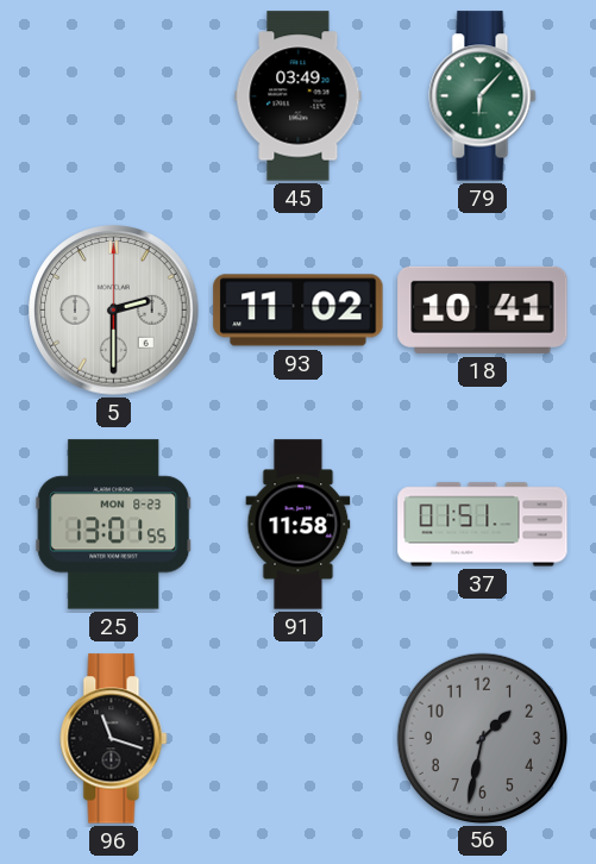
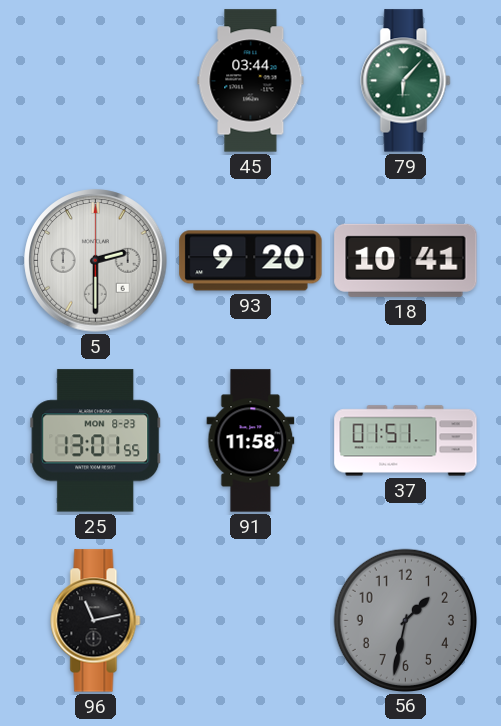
45: 03:49 -> 03:44
93: 11:02 -> 9:20
96: 11:18 -> 11:13
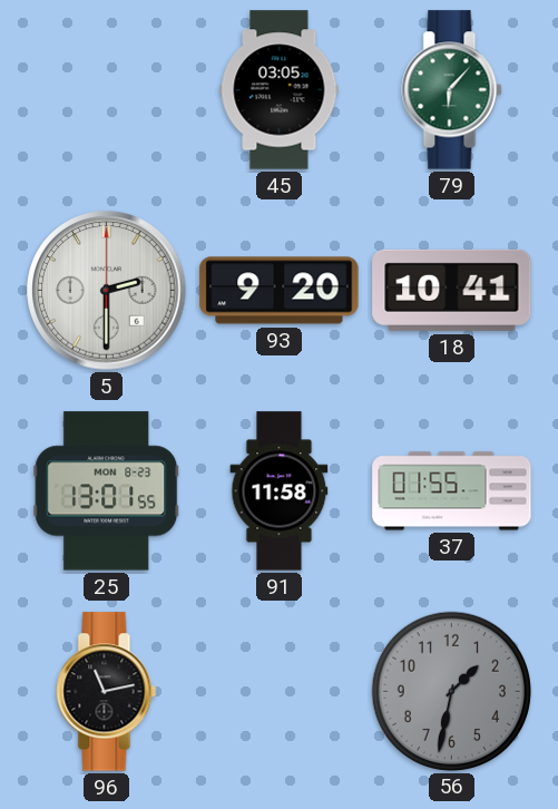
45: 03:44 -> 03:05
37: 01:51 -> 01:55
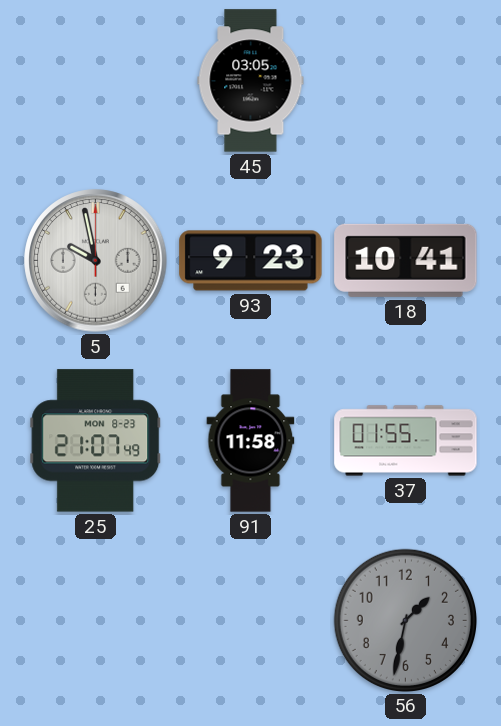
79: 6:07 -> none
5: 2:30 -> 9:58
93: 9:20 -> 9:23
25: 13:01 -> 21:07
96: 11:13 -> none
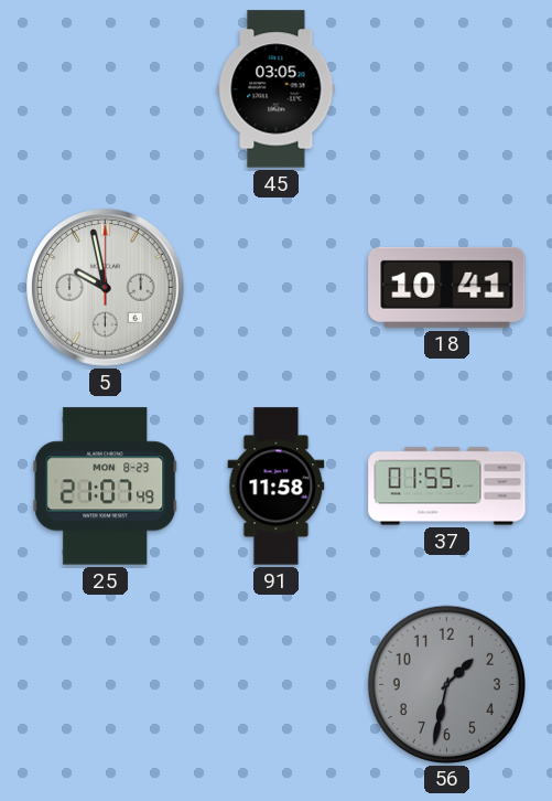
93: 9:23 -> none
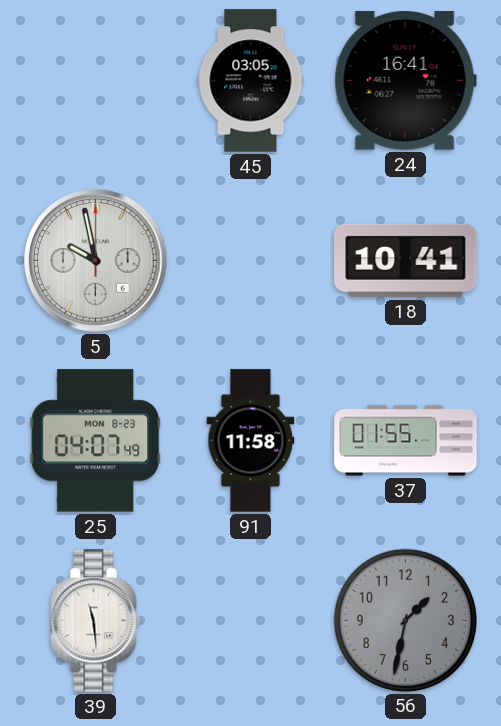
24: none -> 16:41
25: 21:07 -> 04:07
39: none -> 11:29
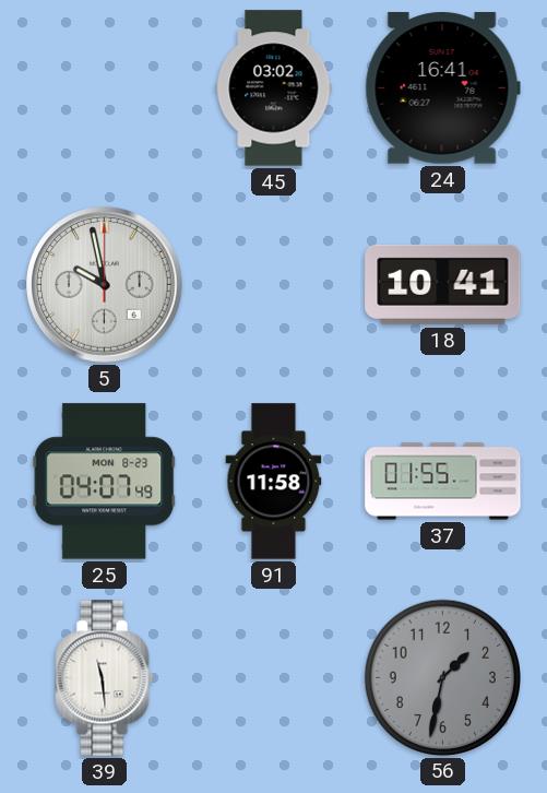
45: 03:05 -> 03:02
